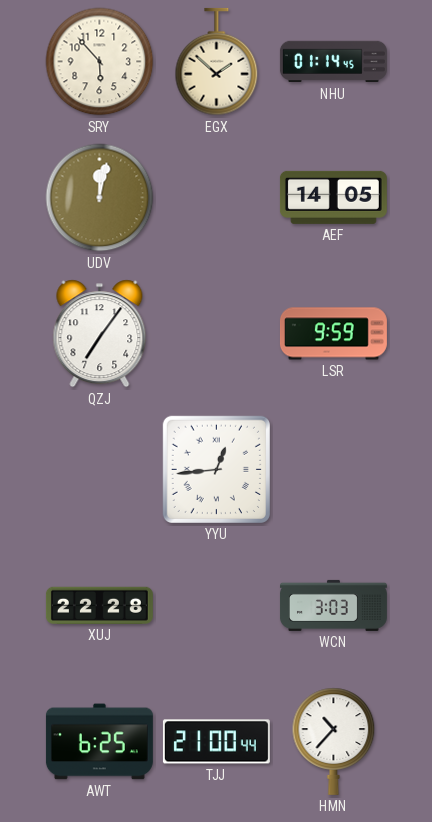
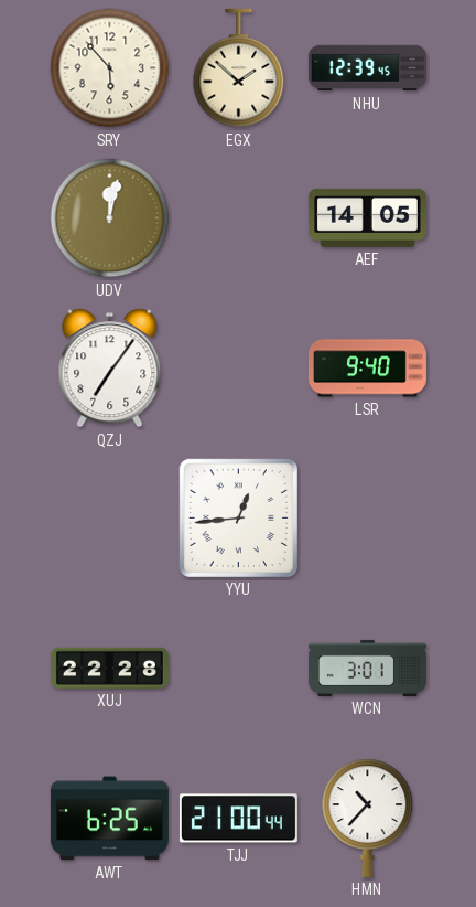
NHU: 01:14 -> 12:39
LSR: 9:59 -> 9:40
WCN: 3:03 -> 3:01
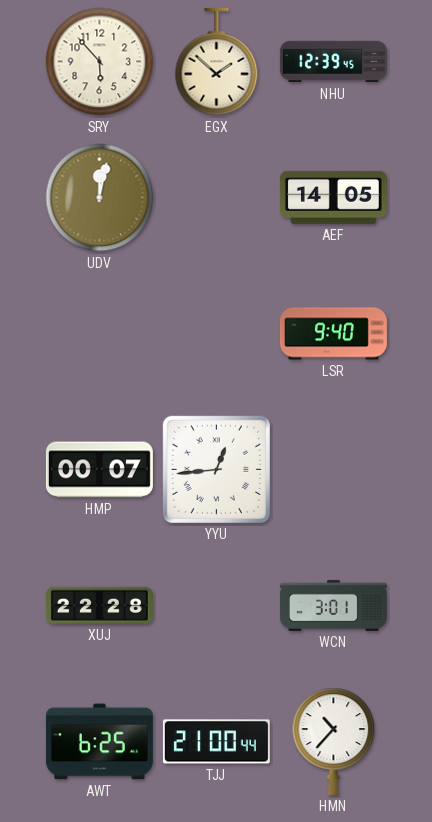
QZJ: 7:06 -> none
HMP: none -> 00:07
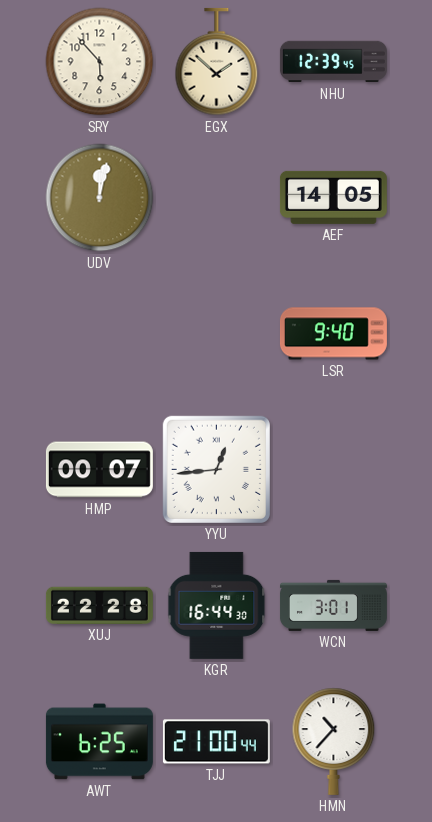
KGR: none -> 16:44
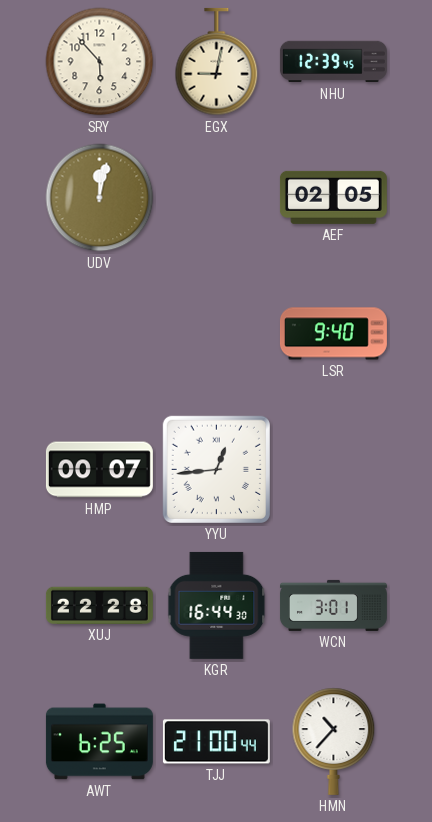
EGX: 1:52 -> 9:02
AEF: 14:05 -> 02:05
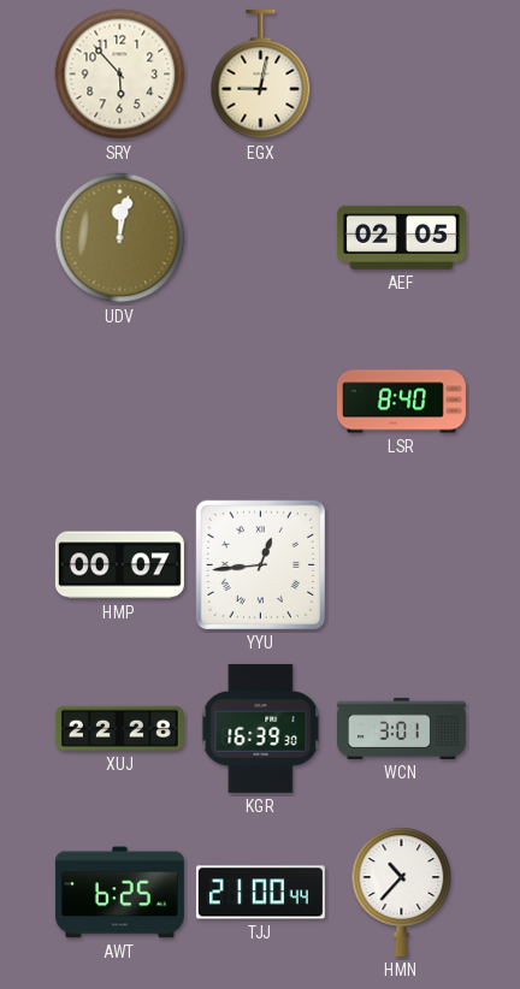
NHU: 12:39 -> none
LSR: 9:40 -> 8:40
KGR: 16:44 -> 16:39
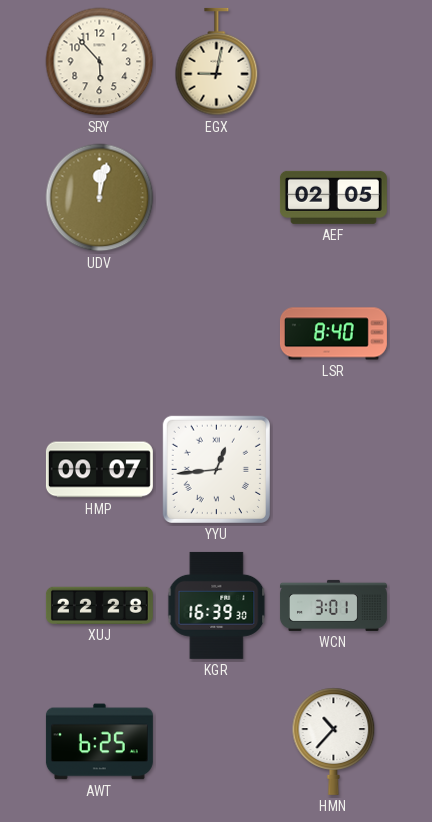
TJJ: 21:00 -> none
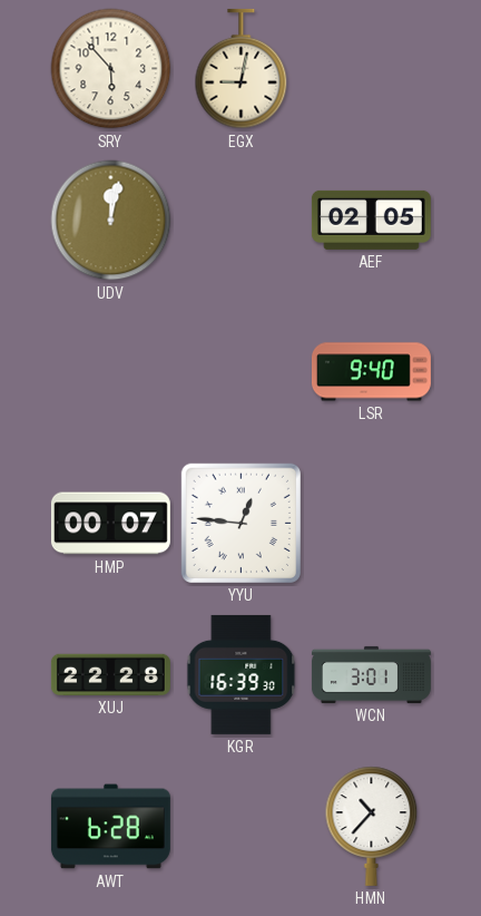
LSR: 8:40 -> 9:40
YYU: 12:44 -> 12:46
AWT: 6:25 -> 6:28
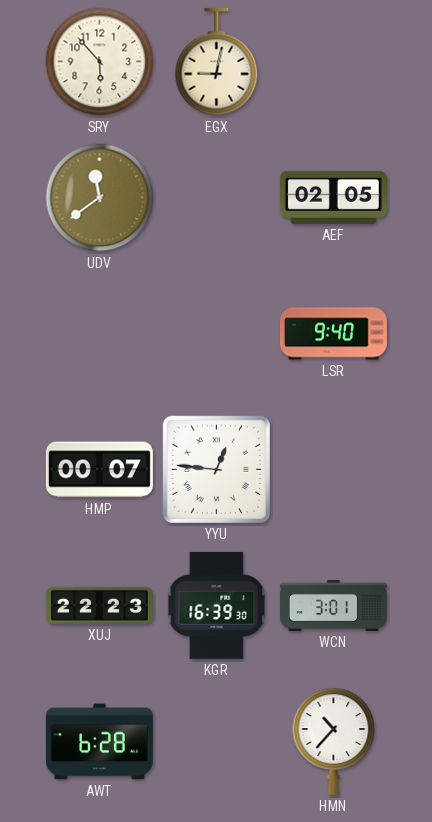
UDV: 12:02 -> 11:39
XUJ: 22:28 -> 22:23
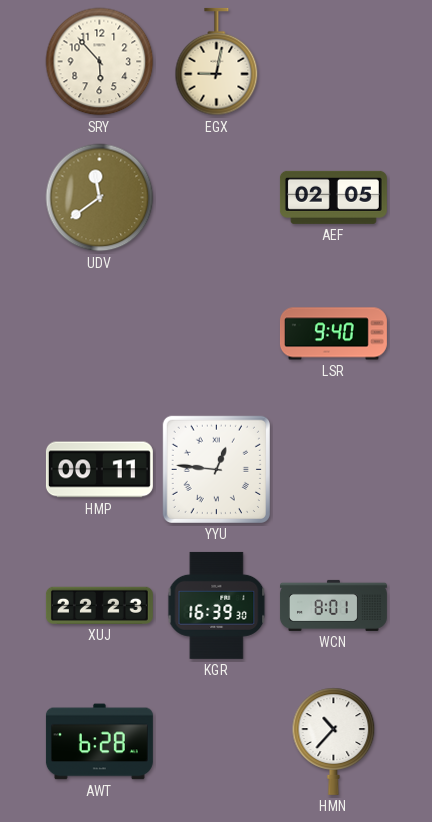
HMP: 00:07 -> 00:11
WCN: 3:01 -> 8:01
